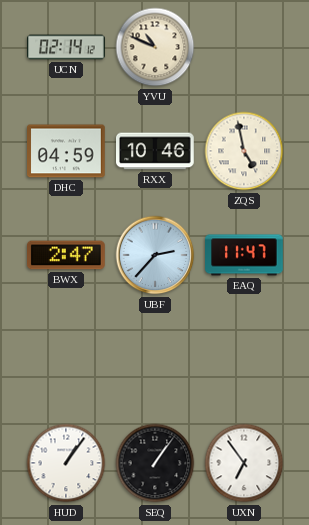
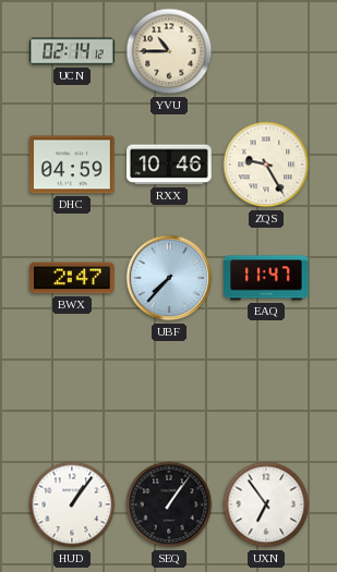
YVU: 10:49 -> 10:45
ZQS: 4:58 -> 9:25
UBF: 2:37 -> 7:37
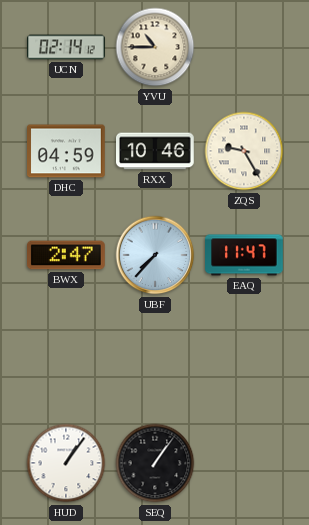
UXN: 6:54 -> none
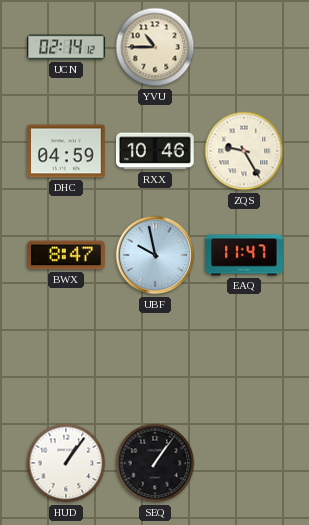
BWX: 2:47 -> 8:47
UBF: 7:37 -> 9:58
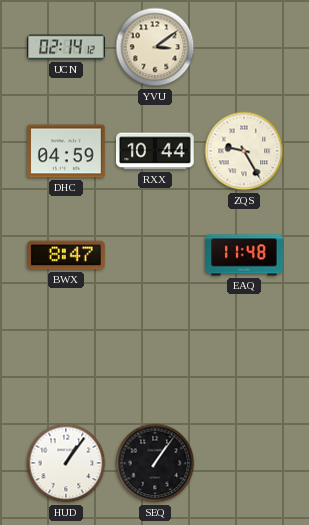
YVU: 10:45 -> 3:09
RXX: 10:46 -> 10:44
UBF: 9:58 -> none
EAQ: 11:47 -> 11:48
